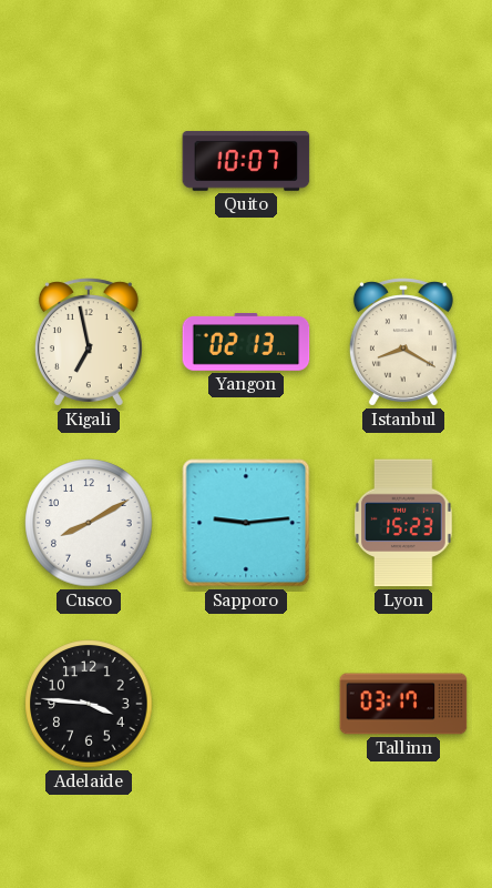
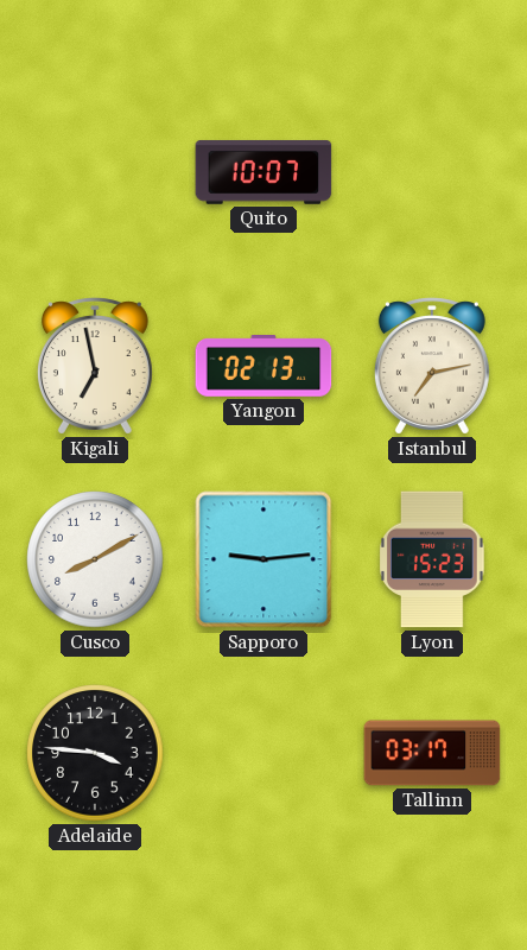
Istanbul: 8:20 -> 7:13
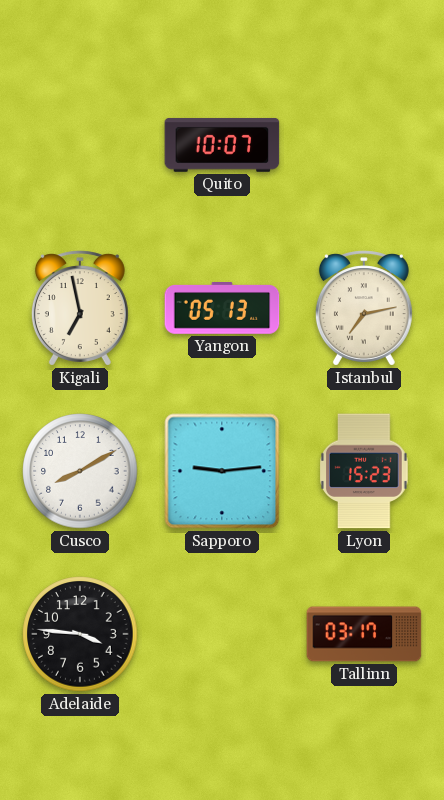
Yangon: 02:13 -> 05:13
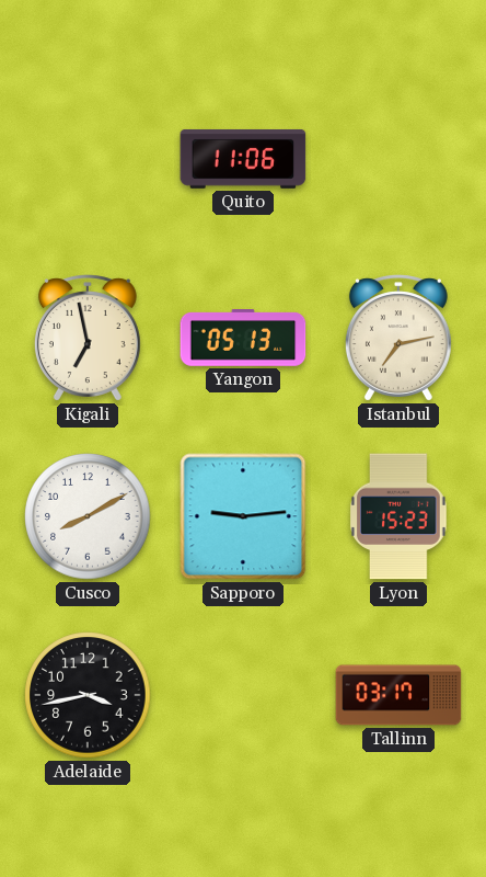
Quito: 10:07 -> 11:06
Adelaide: 3:46 -> 3:43
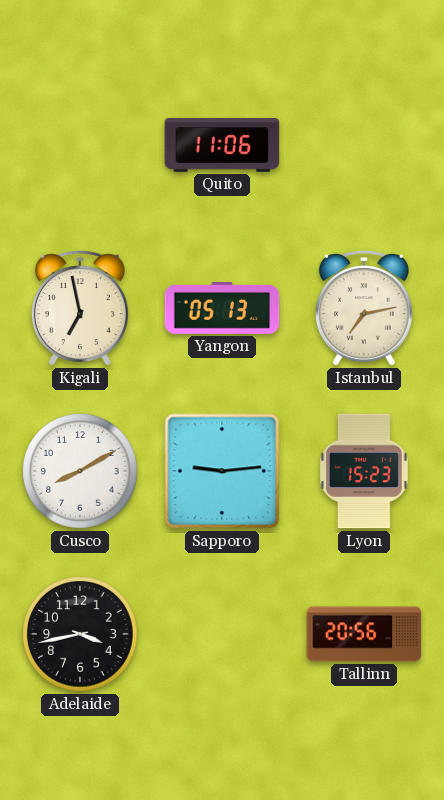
Tallinn: 03:17 -> 20:56
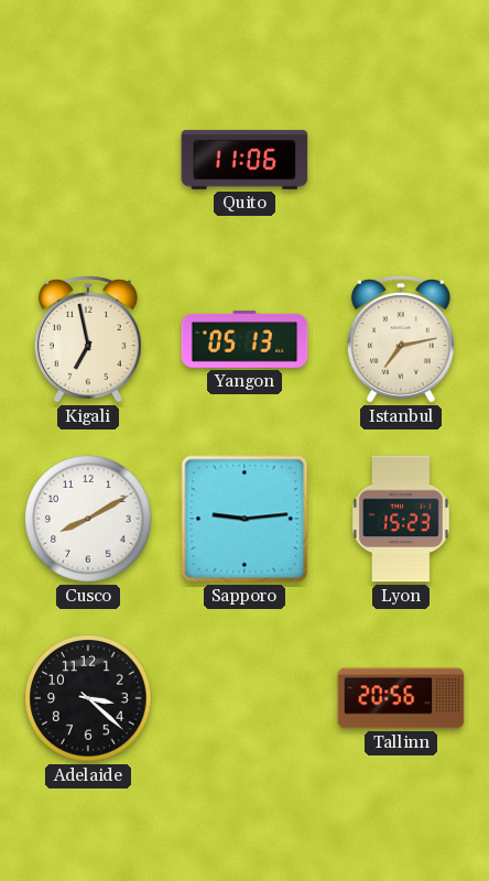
Adelaide: 3:43 -> 3:22
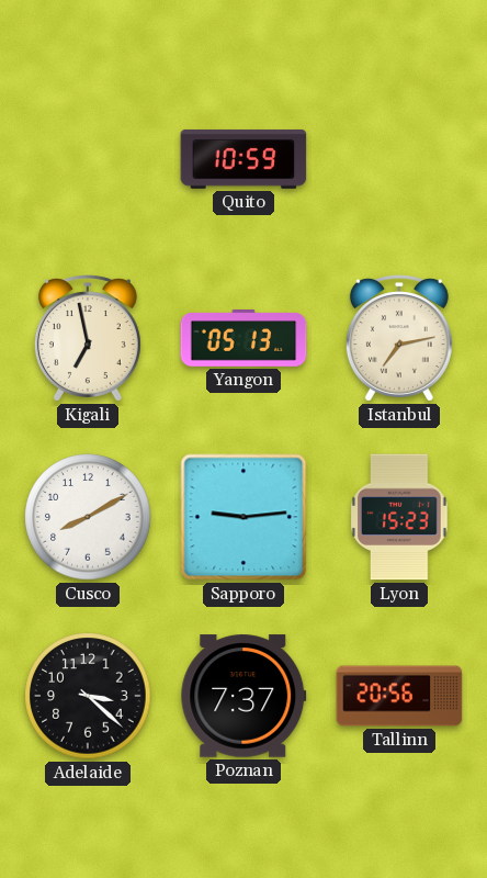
Quito: 11:06 -> 10:59
Poznan: none -> 7:37
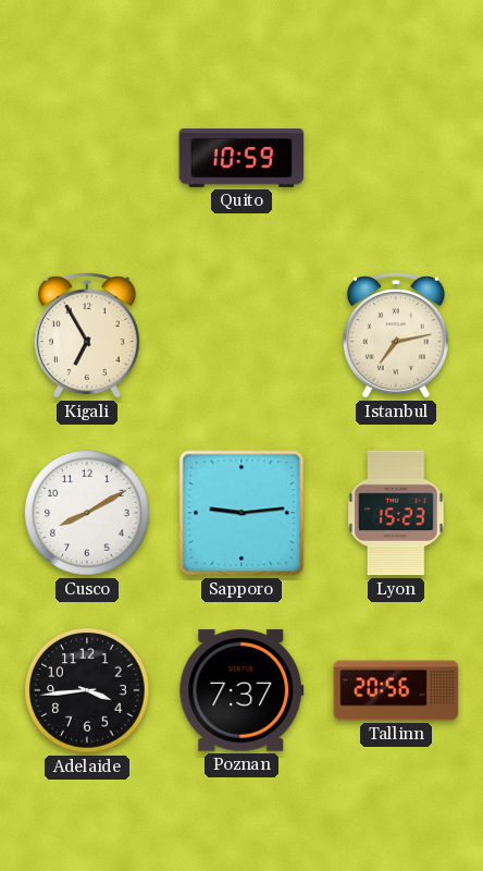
Kigali: 6:58 -> 6:55
Yangon: 05:13 -> none
Adelaide: 3:22 -> 3:44
